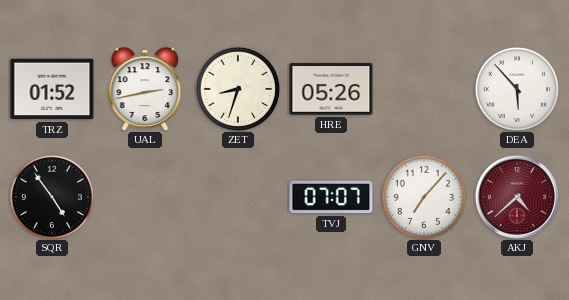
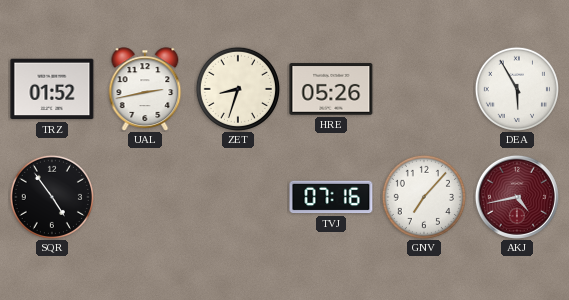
DEA: 5:53 -> 5:55
TVJ: 07:07 -> 07:16
AKJ: 4:38 -> 4:43
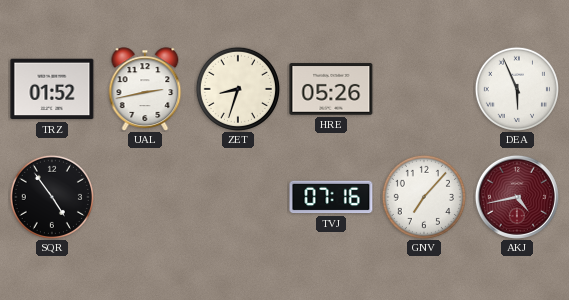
DEA: 5:55 -> 5:56
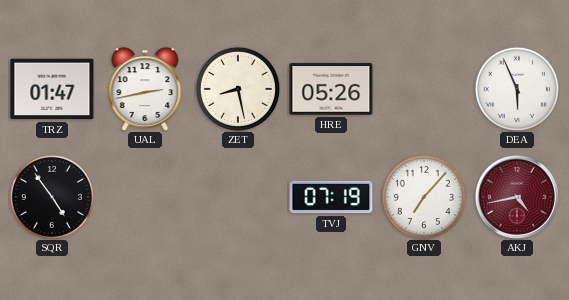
TRZ: 01:52 -> 01:47
ZET: 8:33 -> 8:28
TVJ: 07:16 -> 07:19
